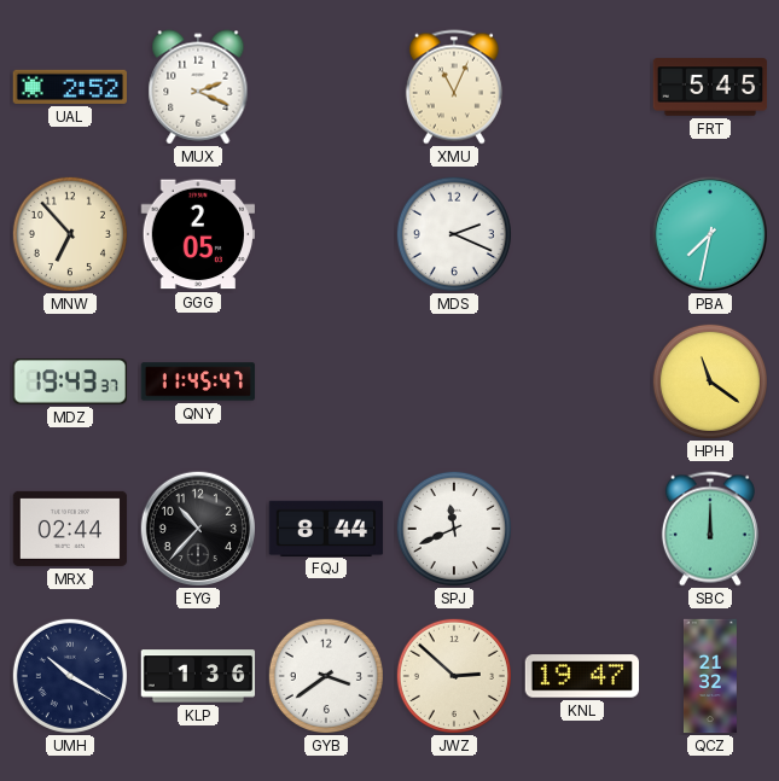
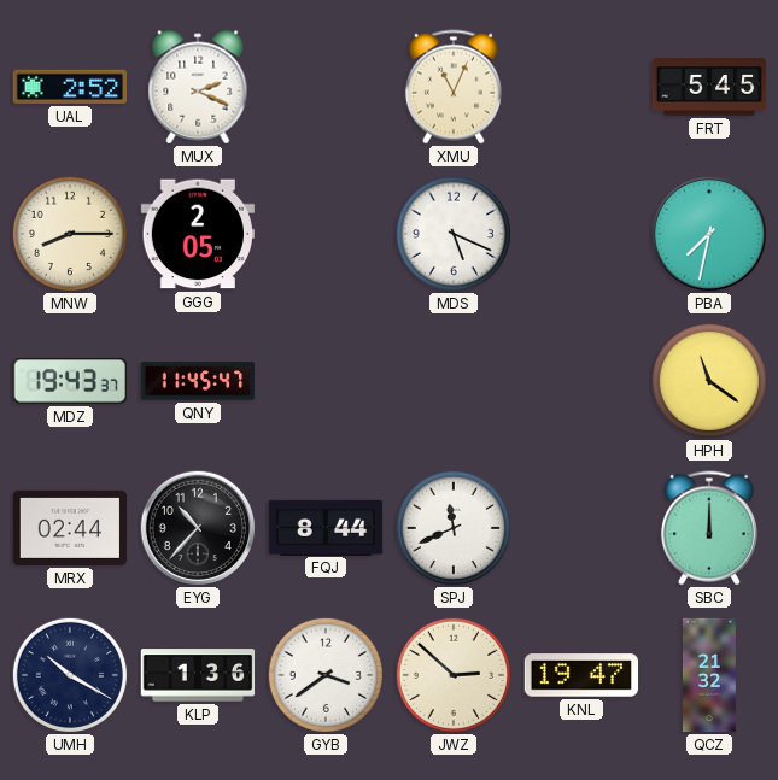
MNW: 6:53 -> 8:15
MDS: 2:19 -> 5:19
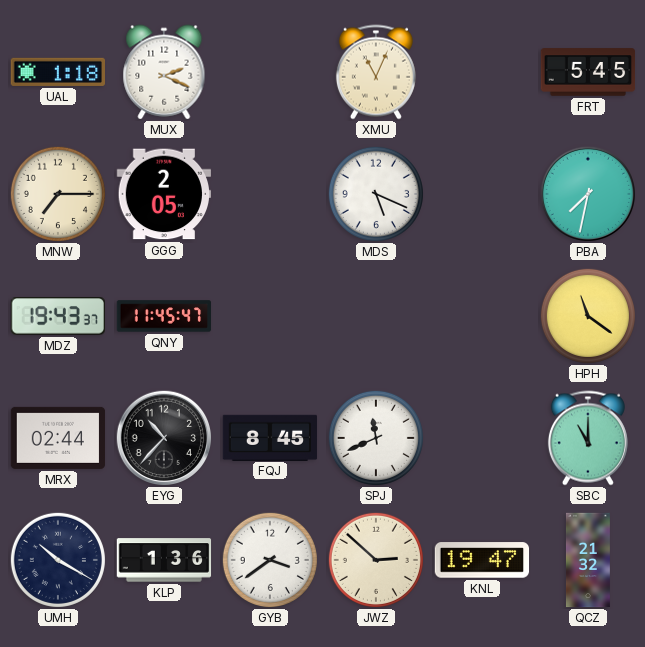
UAL: 2:52 -> 1:18
MNW: 8:15 -> 7:15
FQJ: 8:44 -> 8:45
SBC: 12:00 -> 11:00
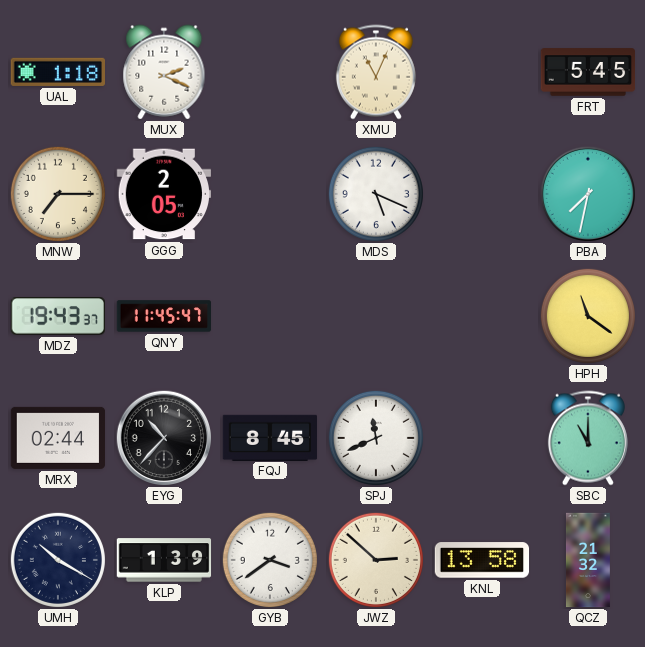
KLP: 1:36 -> 1:39
KNL: 19:47 -> 13:58
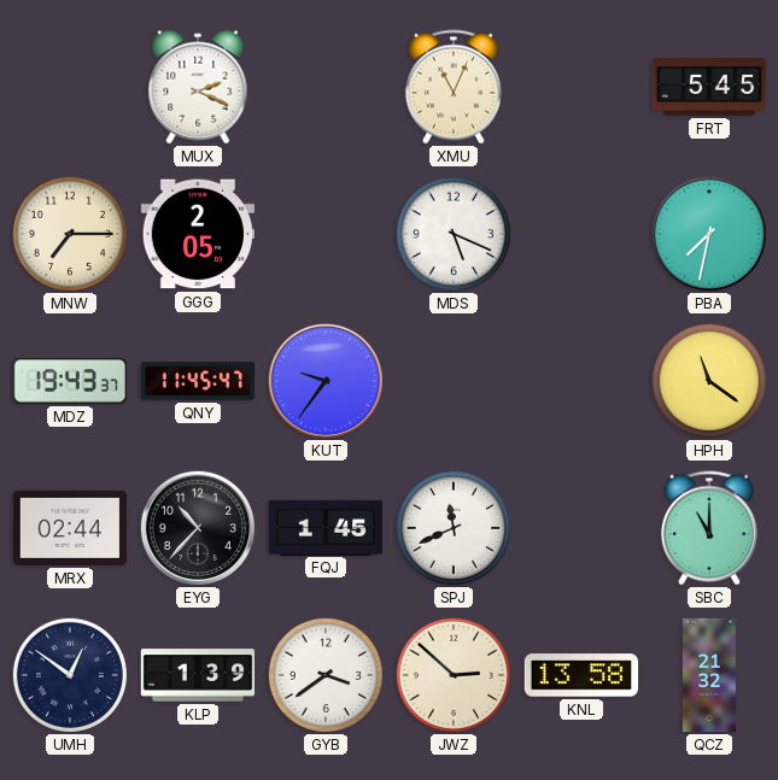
UAL: 1:18 -> none
KUT: none -> 9:36
FQJ: 8:45 -> 1:45
UMH: 10:20 -> 12:51
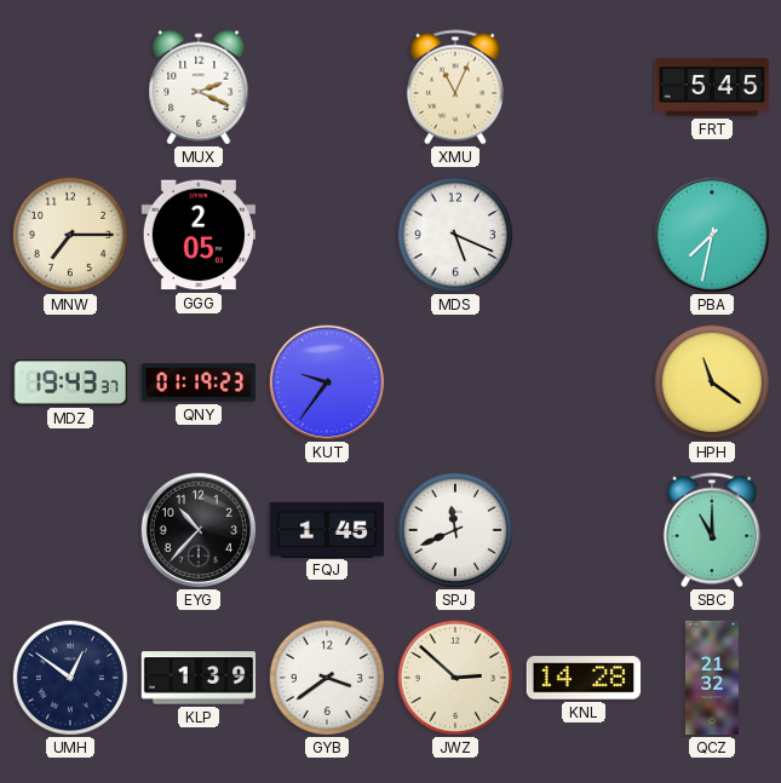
QNY: 11:45 -> 01:19
MRX: 02:44 -> none
KNL: 13:58 -> 14:28
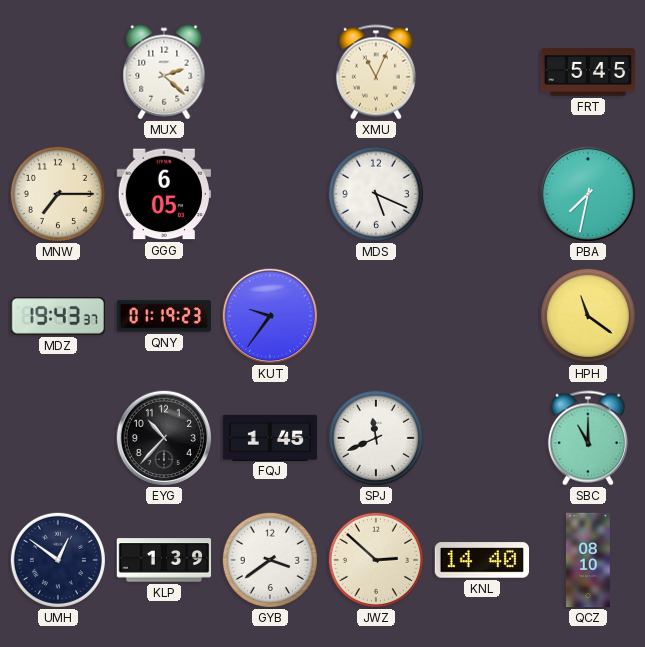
MUX: 2:19 -> 2:22
GGG: 2:05 -> 6:05
KNL: 14:28 -> 14:40
QCZ: 21:32 -> 08:10
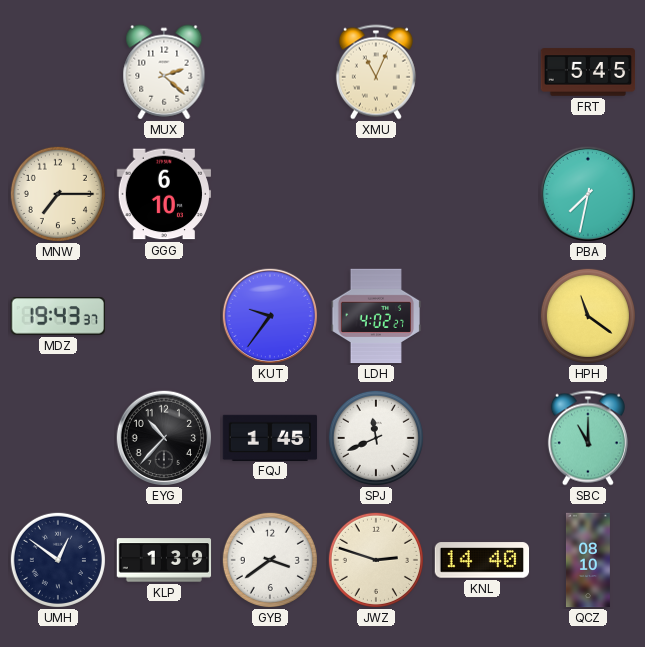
GGG: 6:05 -> 6:10
MDS: 5:19 -> none
QNY: 01:19 -> none
LDH: none -> 4:02
JWZ: 2:52 -> 2:48
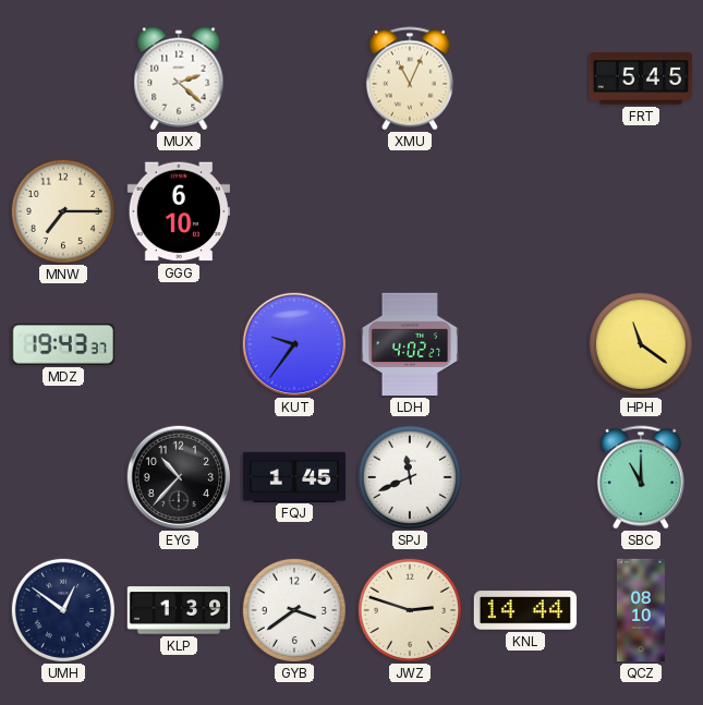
PBA: 7:32 -> none
KNL: 14:40 -> 14:44
